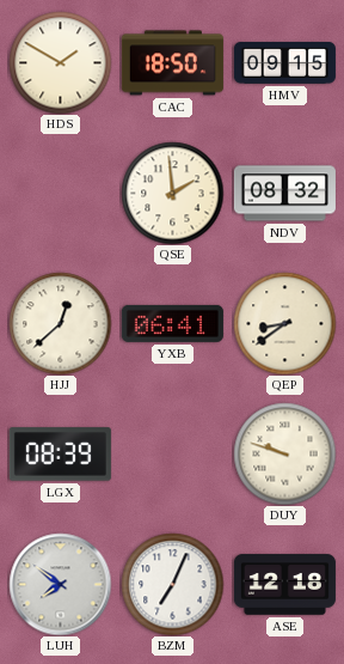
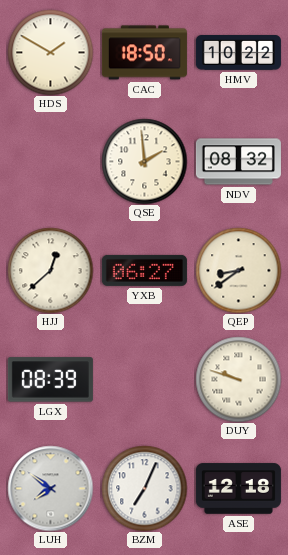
HMV: 09:15 -> 10:22
YXB: 06:41 -> 06:27
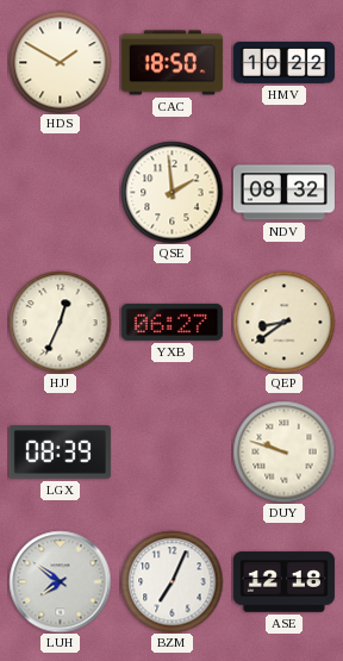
HJJ: 12:38 -> 12:34
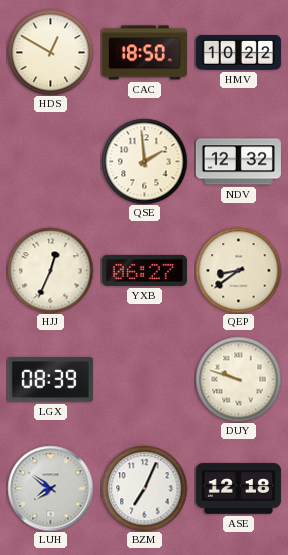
HDS: 1:50 -> 12:50
NDV: 08:32 -> 12:32
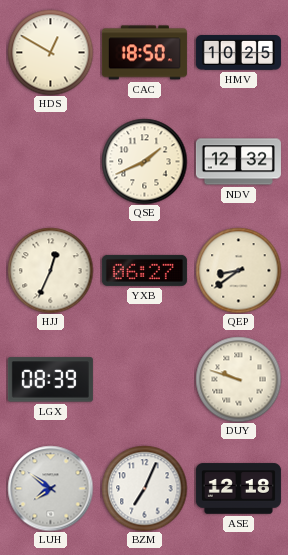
HMV: 10:22 -> 10:25
QSE: 1:59 -> 1:41
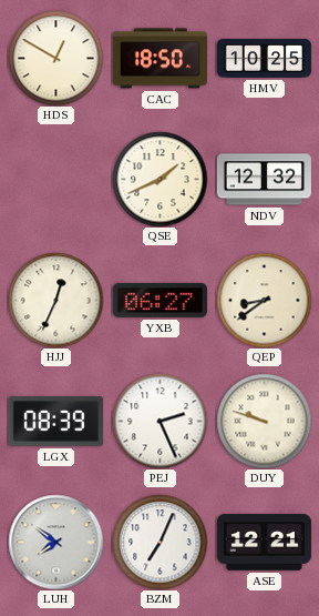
PEJ: none -> 2:26
ASE: 12:18 -> 12:21
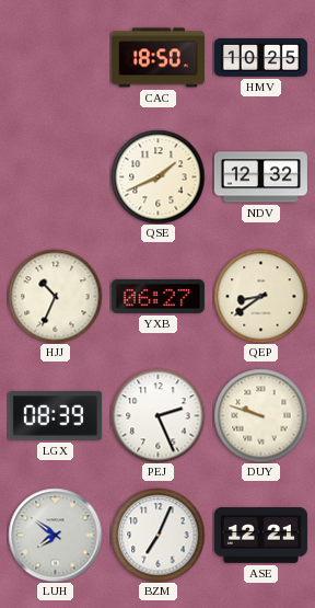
HDS: 12:50 -> none
HJJ: 12:34 -> 10:34
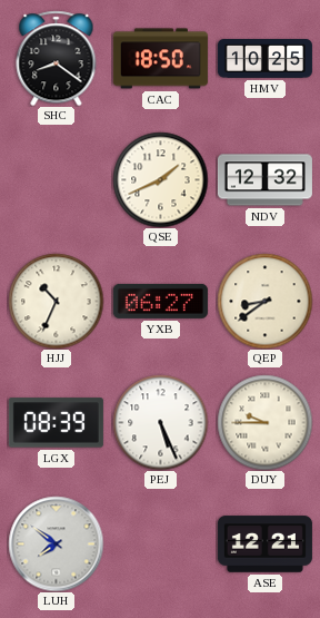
SHC: none -> 8:21
PEJ: 2:26 -> 5:26
DUY: 9:48 -> 9:45
BZM: 7:04 -> none
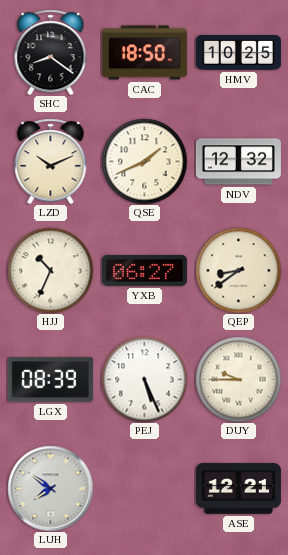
LZD: none -> 10:11
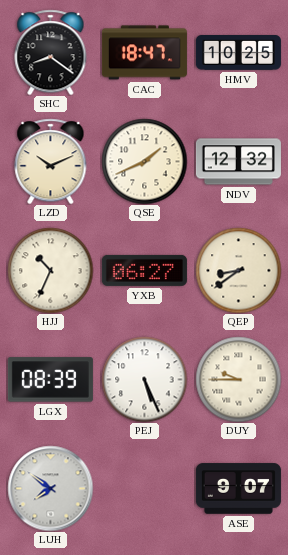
CAC: 18:50 -> 18:47
ASE: 12:21 -> 9:07
